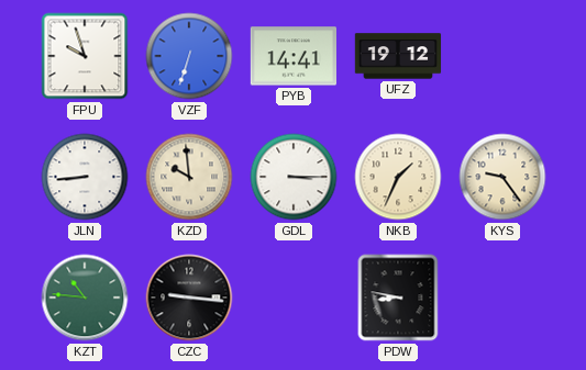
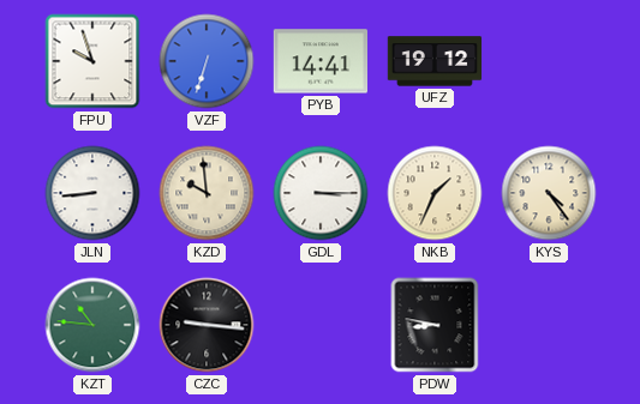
KYS: 9:24 -> 4:24
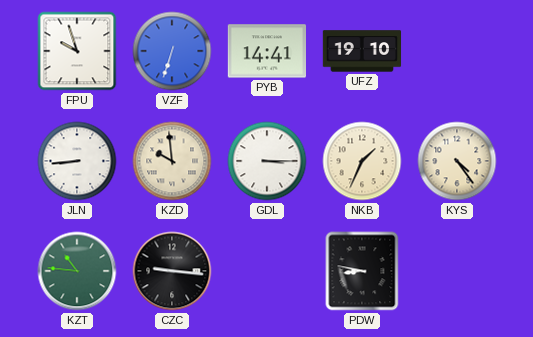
UFZ: 19:12 -> 19:10
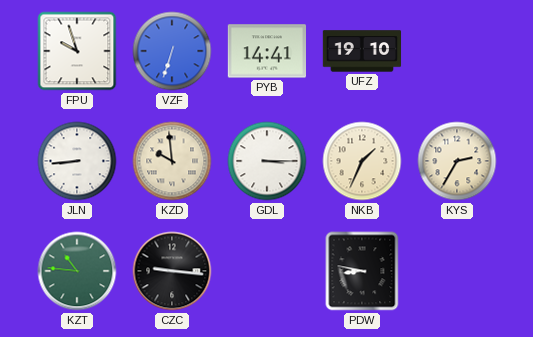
KYS: 4:24 -> 2:35
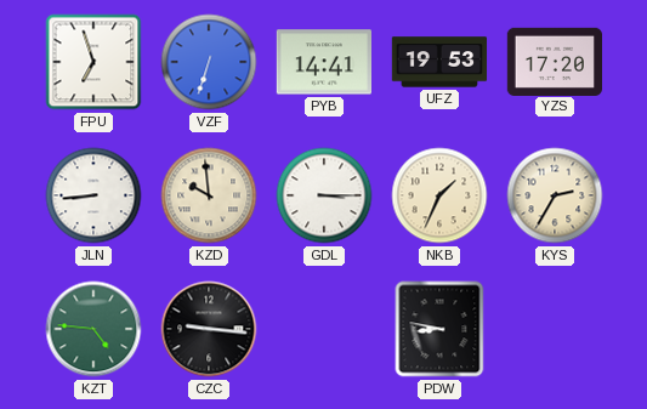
FPU: 9:57 -> 6:57
UFZ: 19:10 -> 19:53
YZS: none -> 17:20
KZT: 10:46 -> 4:46
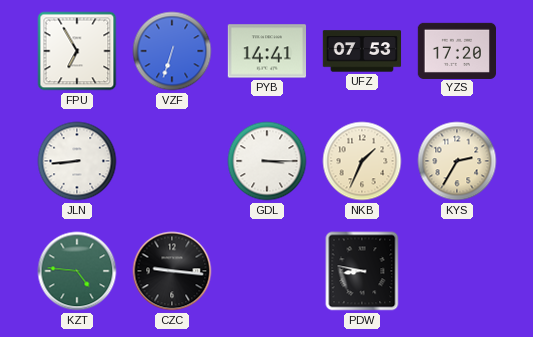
FPU: 6:57 -> 6:55
UFZ: 19:53 -> 07:53
KZD: 9:59 -> none
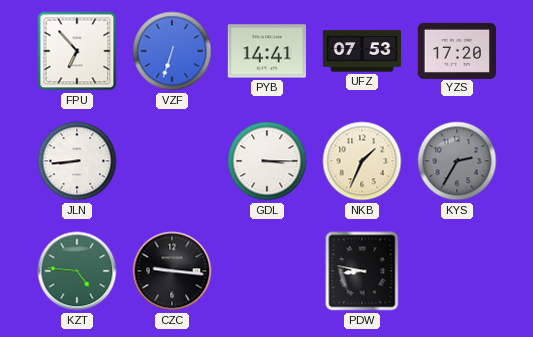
FPU: 6:55 -> 6:53
KYS dial: cream -> grey
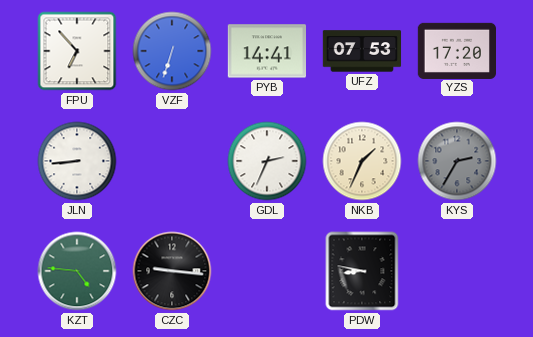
GDL: 3:15 -> 2:34
